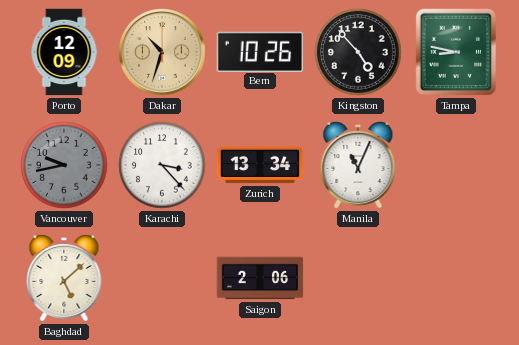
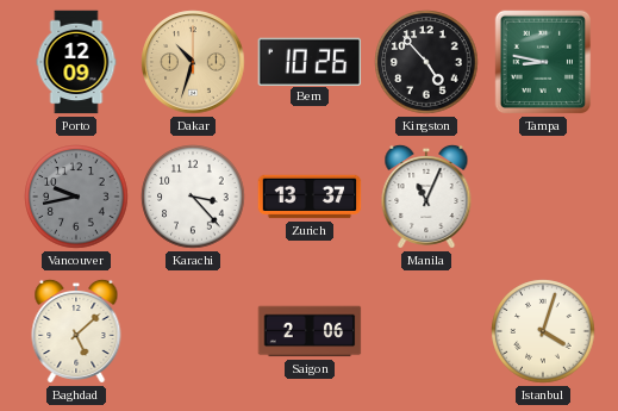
Zurich: 13:34 -> 13:37
Istanbul: none -> 4:03
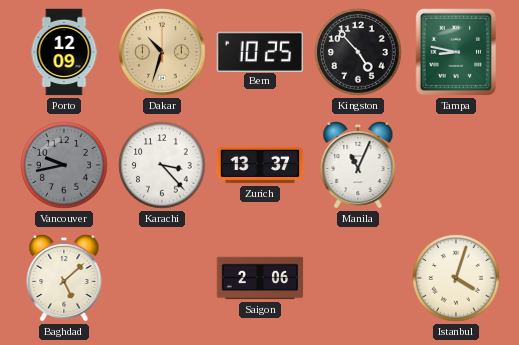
Bern: 10:26 -> 10:25
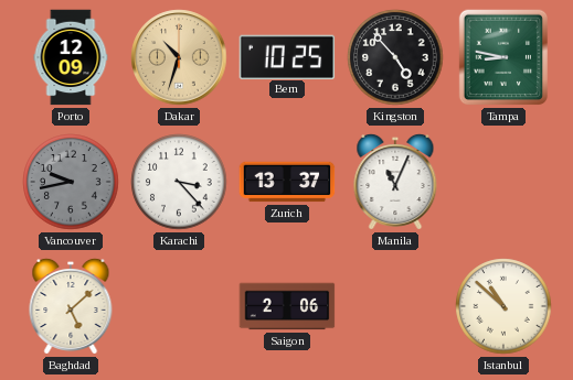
Istanbul: 4:03 -> 10:52
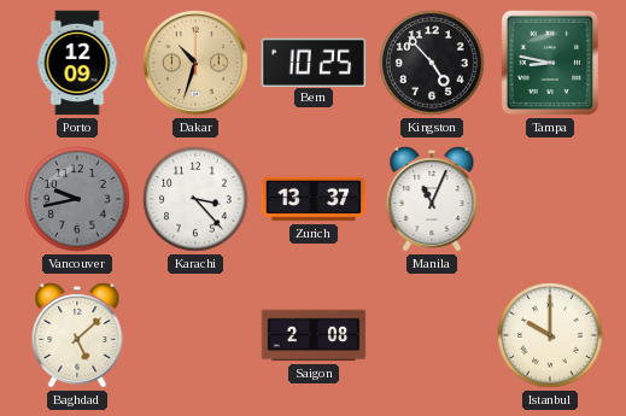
Saigon: 2:06 -> 2:08
Istanbul: 10:52 -> 10:00
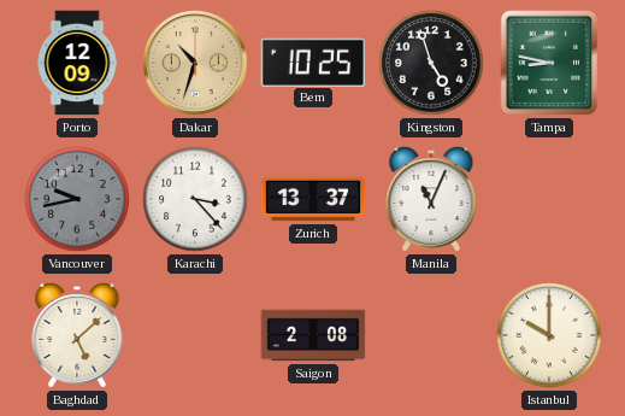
Kingston: 4:53 -> 4:57
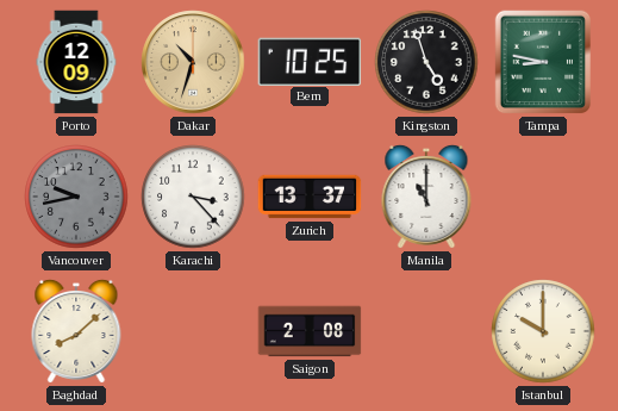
Manila: 11:04 -> 11:00
Baghdad: 5:08 -> 8:08
